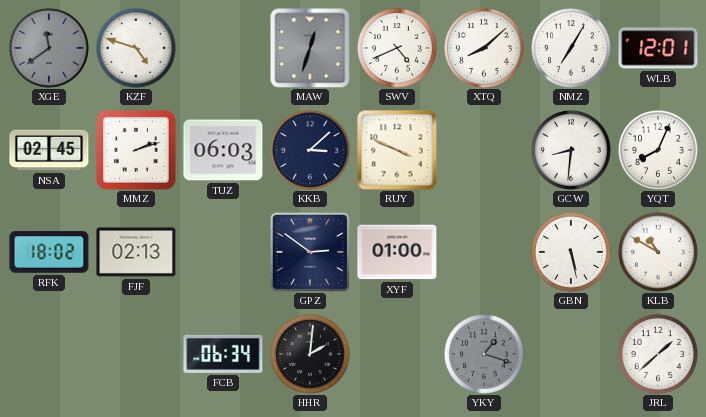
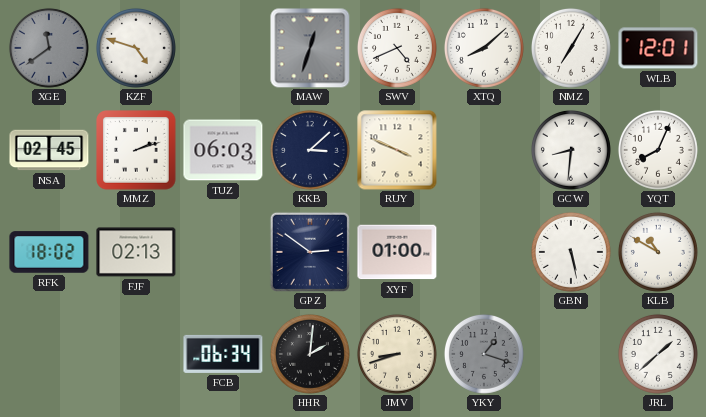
JMV: none -> 8:42
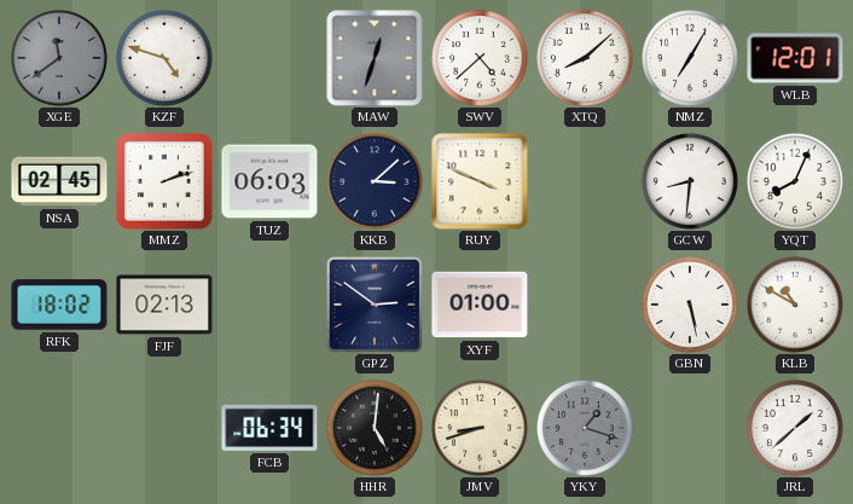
SWV: 4:41 -> 4:38
HHR: 2:01 -> 5:01
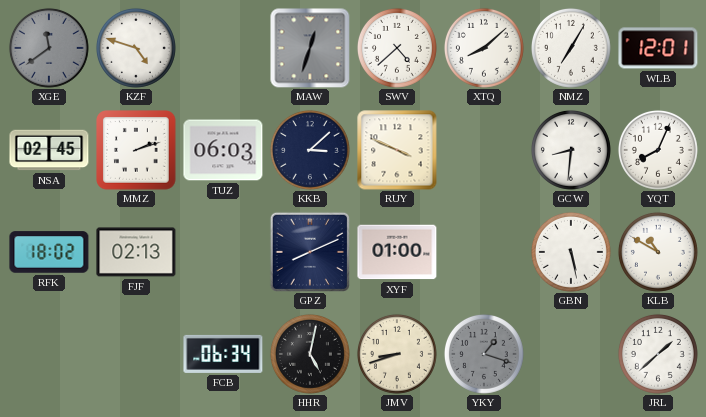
GPZ: 2:51 -> 8:11
HHR: 5:01 -> 5:02
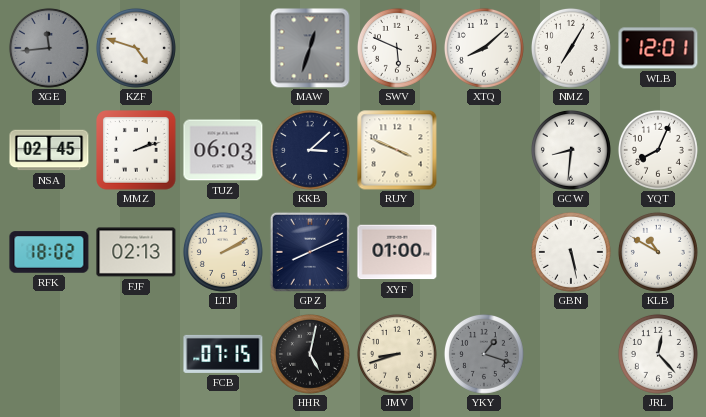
XGE: 11:39 -> 11:44
SWV: 4:38 -> 5:49
LTJ: none -> 2:10
FCB: 06:34 -> 07:15
JRL: 1:38 -> 12:23
